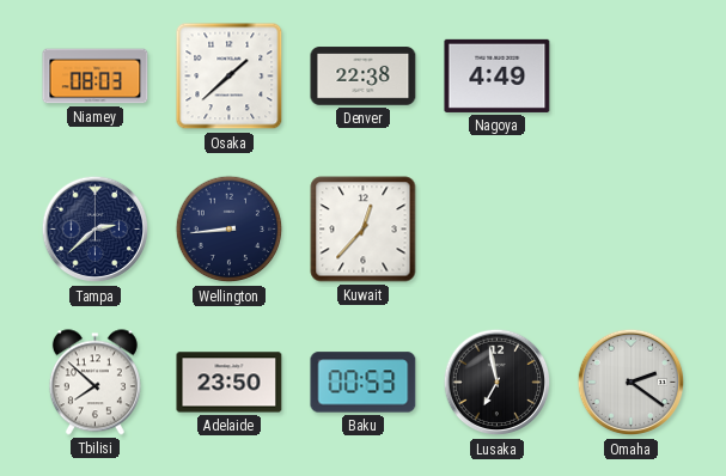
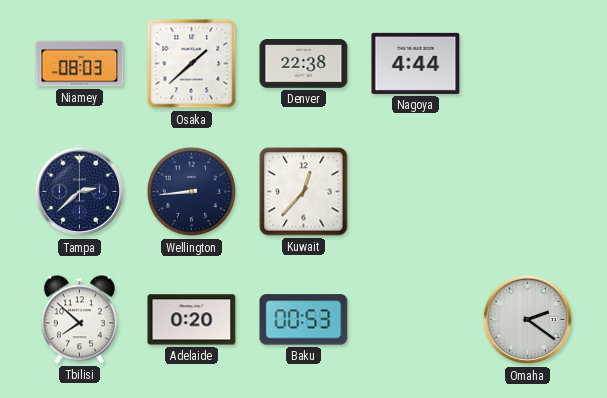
Nagoya: 4:49 -> 4:44
Adelaide: 23:50 -> 0:20
Lusaka: 6:58 -> none
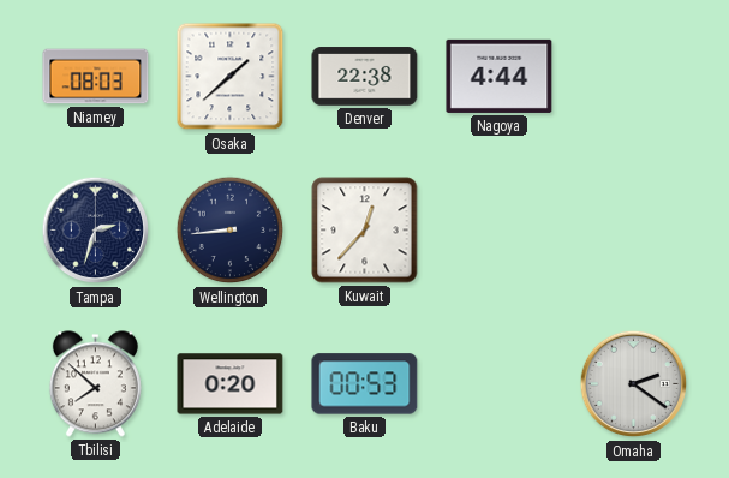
Tampa: 2:38 -> 2:33
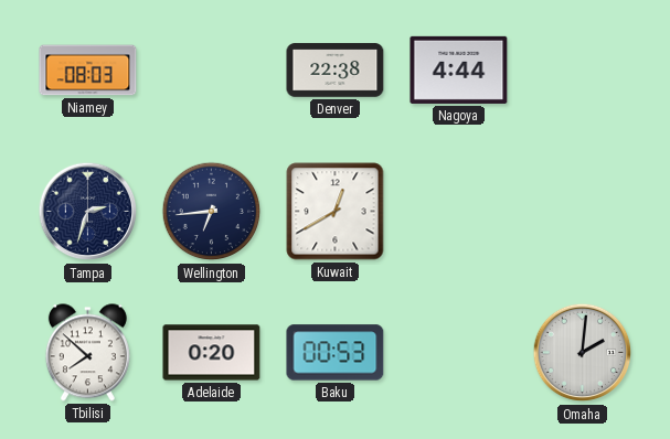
Osaka: 1:38 -> none
Wellington: 8:44 -> 6:44
Kuwait: 12:37 -> 12:40
Omaha: 2:21 -> 2:01
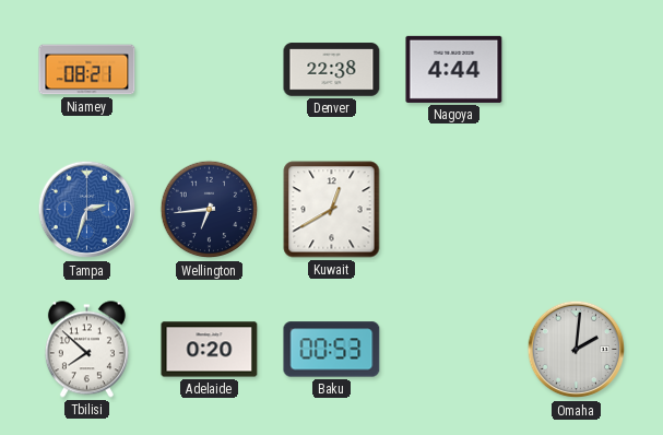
Niamey: 08:03 -> 08:21
Tampa dial: navy -> blue
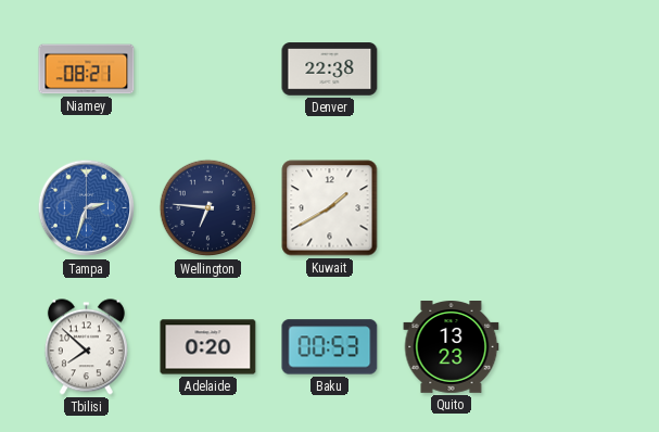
Nagoya: 4:44 -> none
Wellington: 6:44 -> 6:46
Kuwait: 12:40 -> 1:40
Quito: none -> 13:23
Omaha: 2:01 -> none
